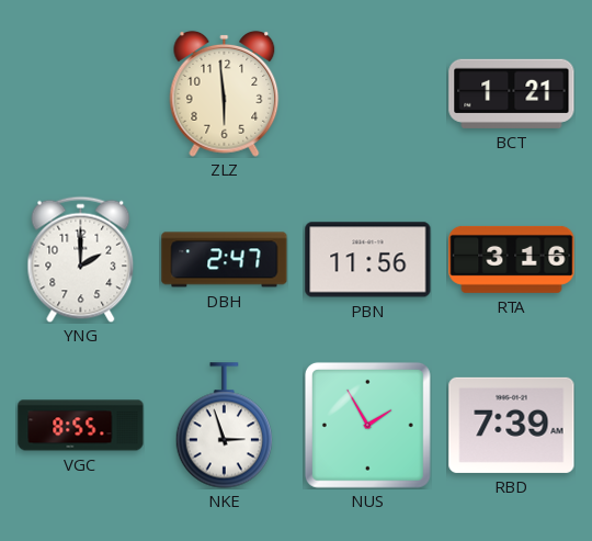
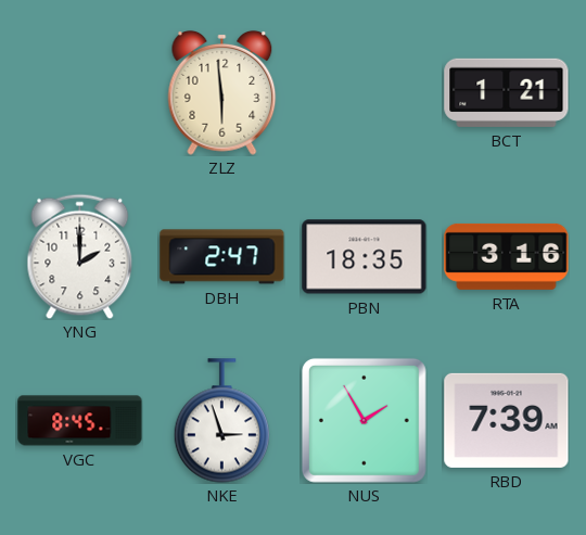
PBN: 11:56 -> 18:35
VGC: 8:55 -> 8:45
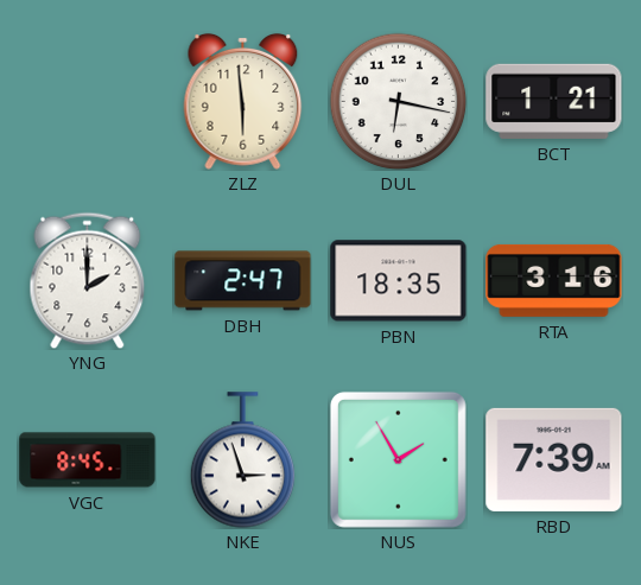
DUL: none -> 6:17
